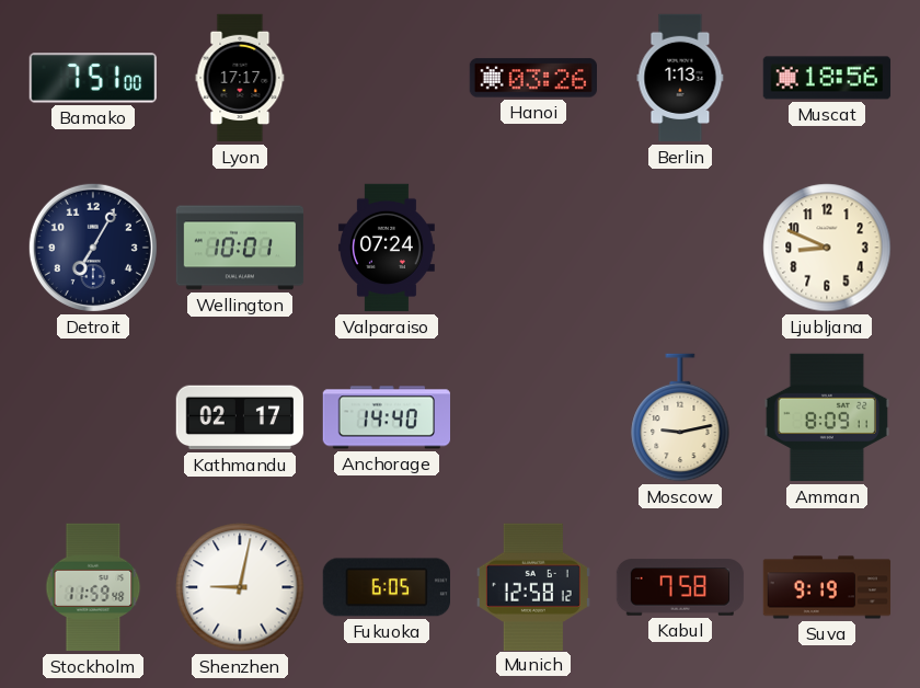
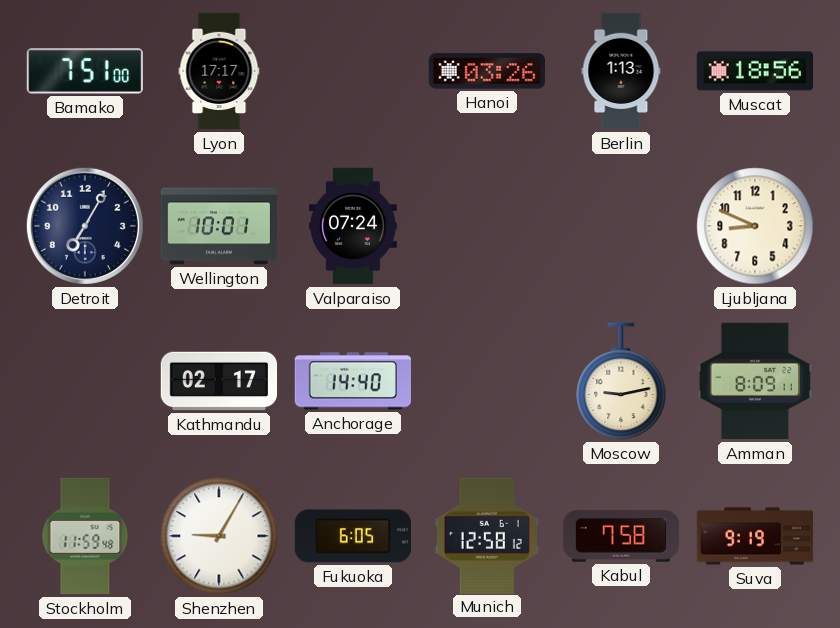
Shenzhen: 9:02 -> 9:05
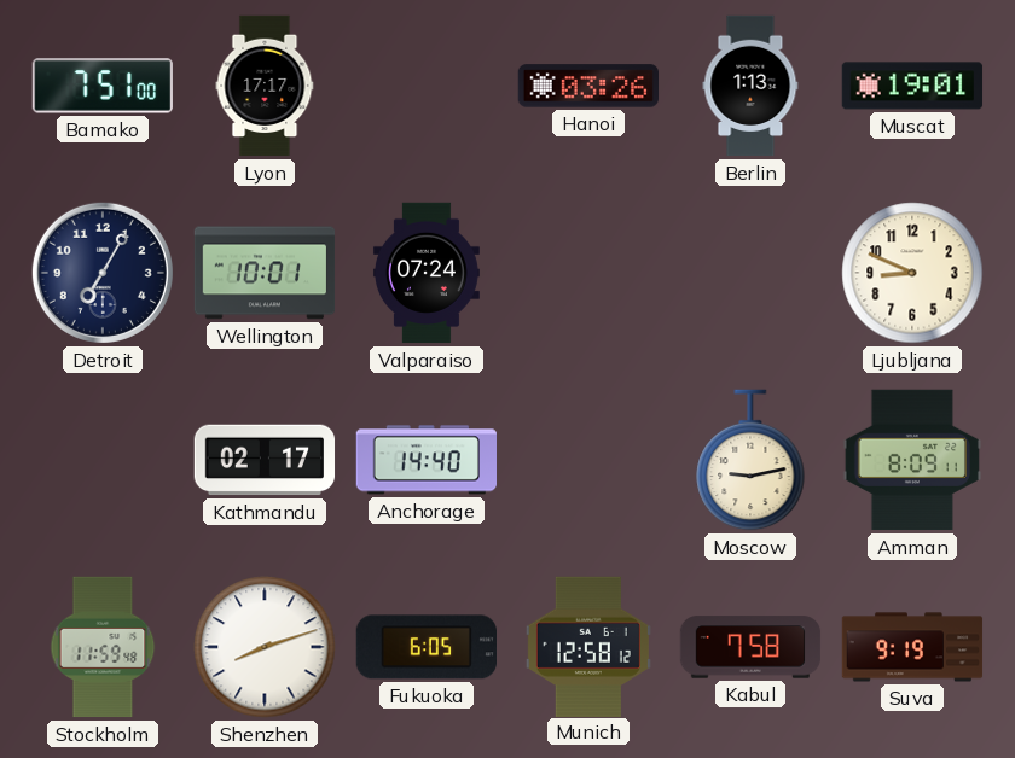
Muscat: 18:56 -> 19:01
Shenzhen: 9:05 -> 8:12
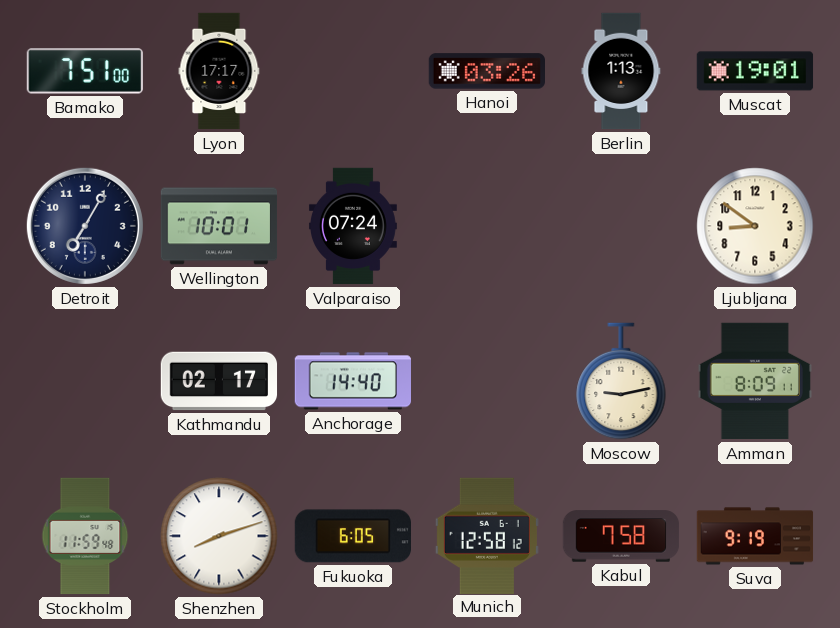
Ljubljana: 8:49 -> 8:51
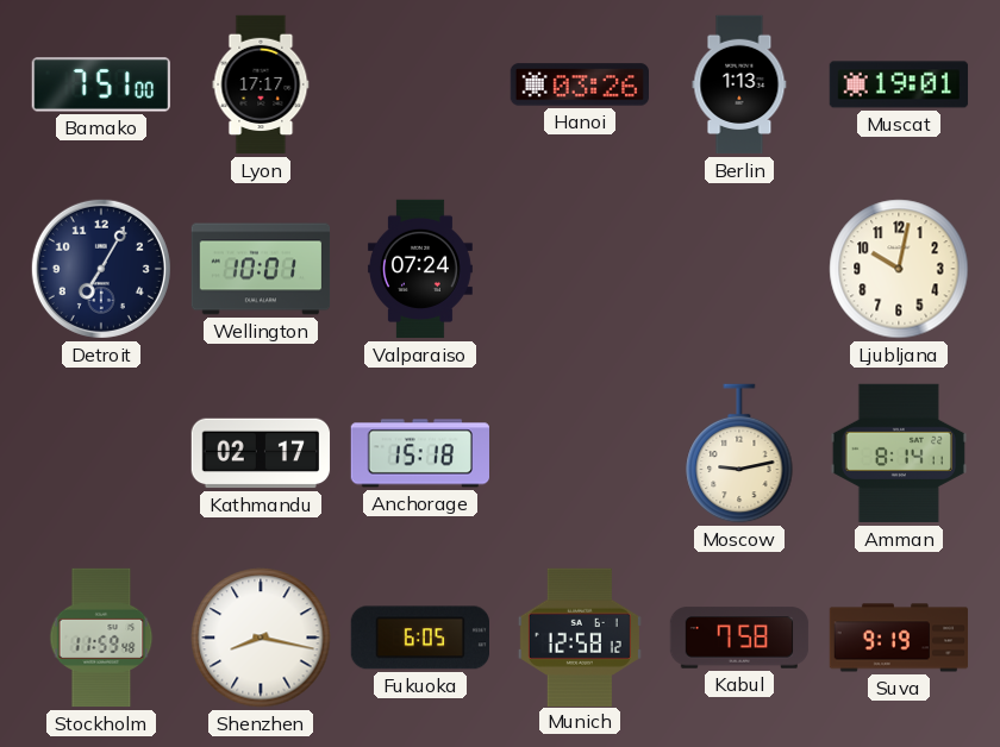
Ljubljana: 8:51 -> 10:02
Anchorage: 14:40 -> 15:18
Amman: 8:09 -> 8:14
Shenzhen: 8:12 -> 8:17
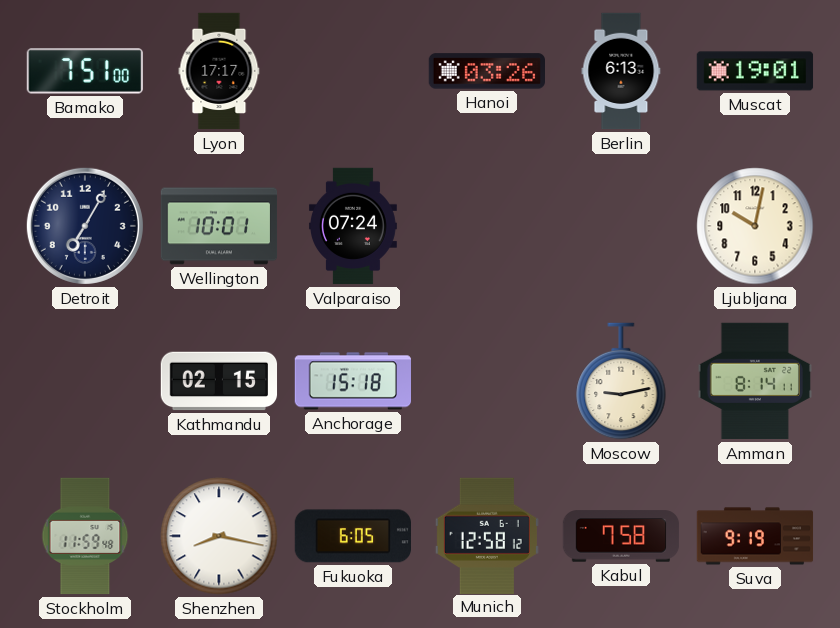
Berlin: 1:13 -> 6:13
Kathmandu: 02:17 -> 02:15
